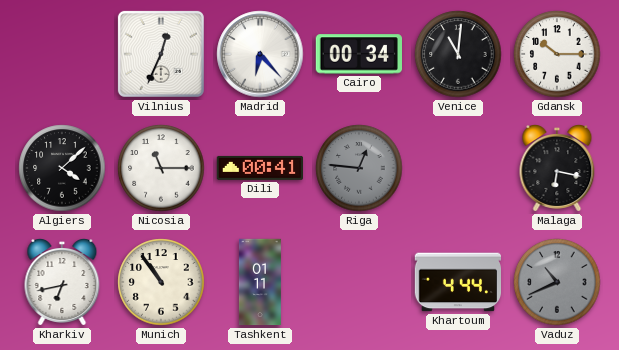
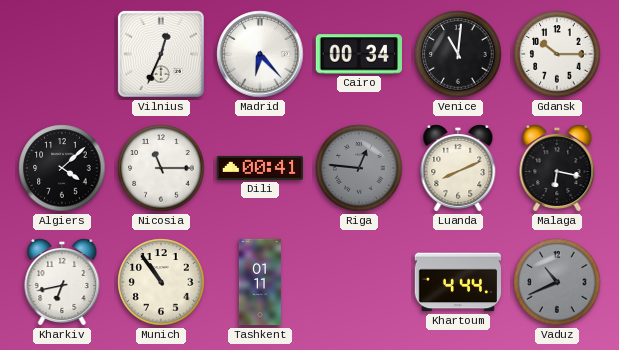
Luanda: none -> 8:11
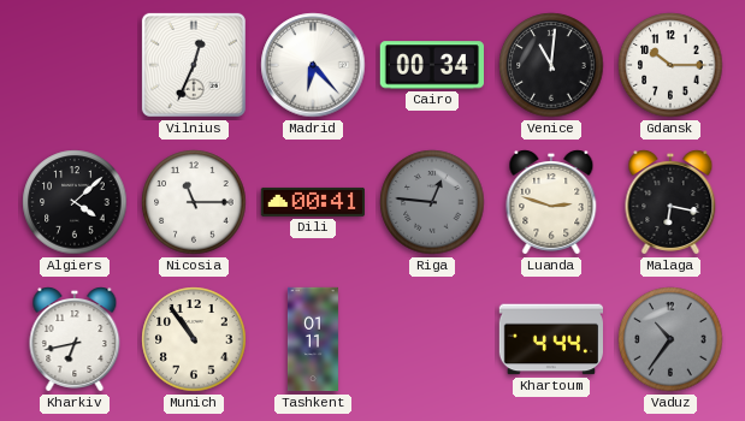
Luanda: 8:11 -> 2:48
Vaduz: 10:41 -> 10:36
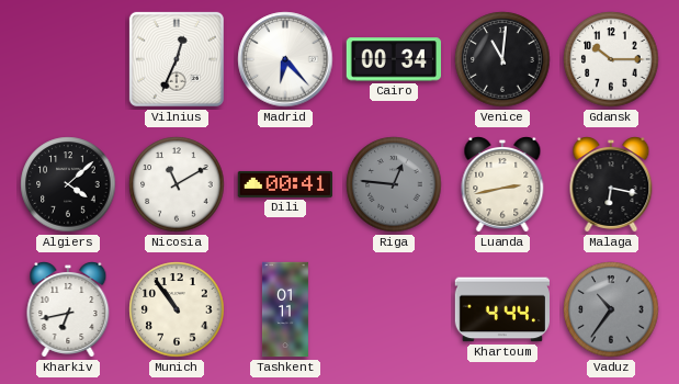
Nicosia: 11:15 -> 11:10
Luanda: 2:48 -> 2:43
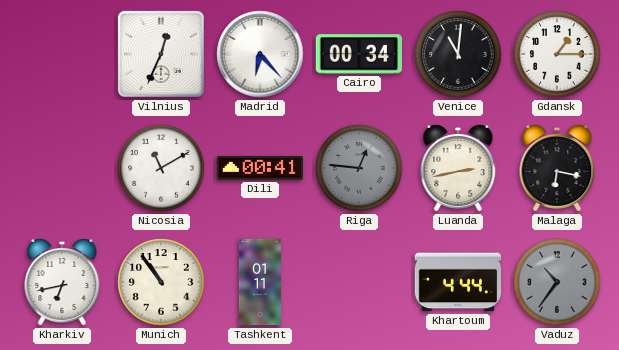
Gdansk: 10:15 -> 1:15
Algiers: 4:08 -> none
